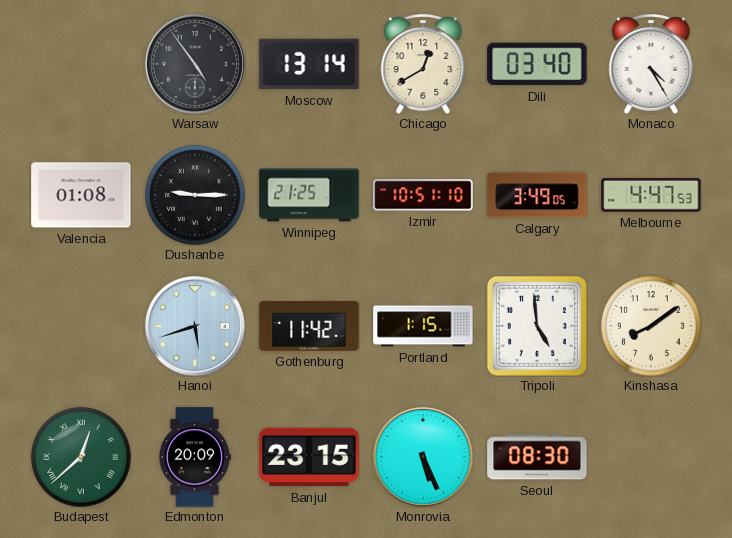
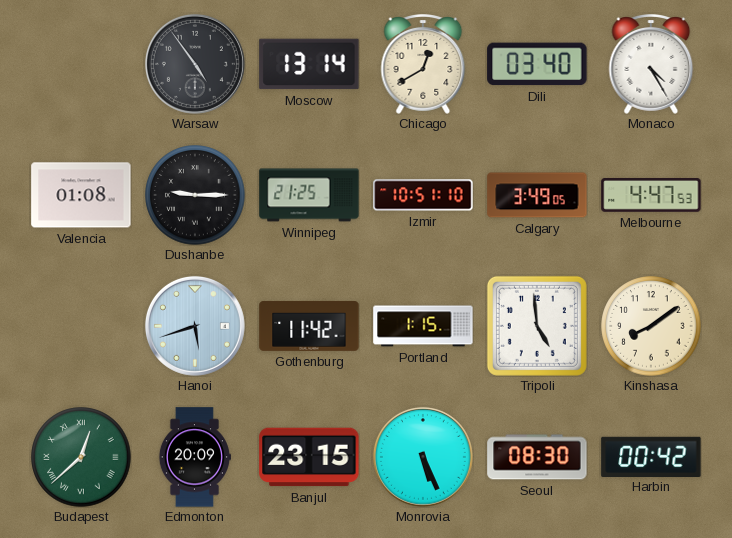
Harbin: none -> 00:42
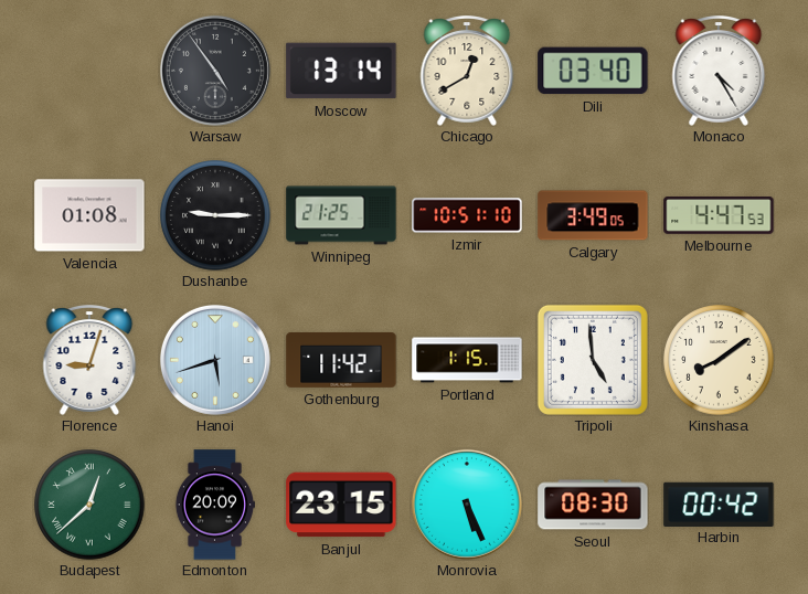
Florence: none -> 9:03
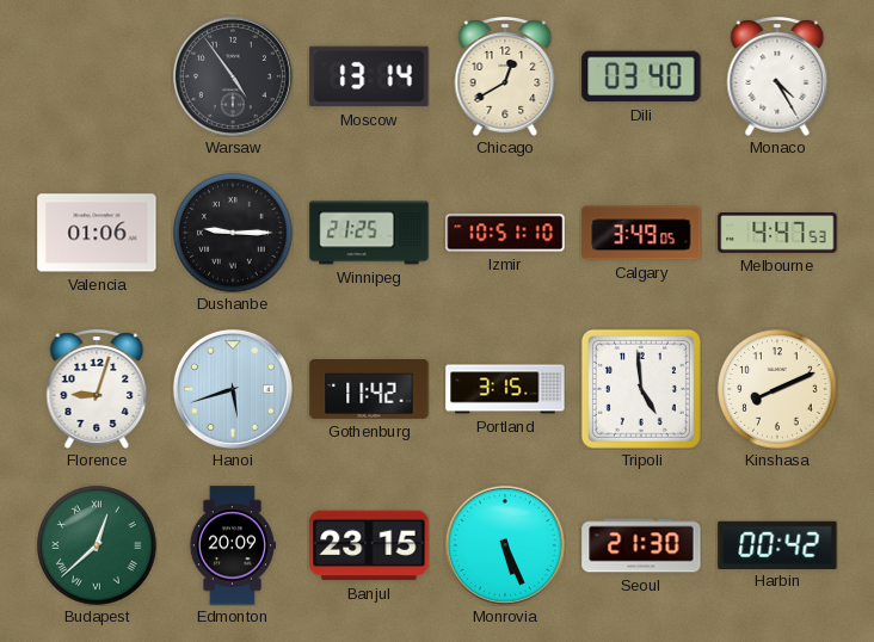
Valencia: 01:08 -> 01:06
Portland: 1:15 -> 3:15
Kinshasa: 8:09 -> 8:11
Seoul: 08:30 -> 21:30
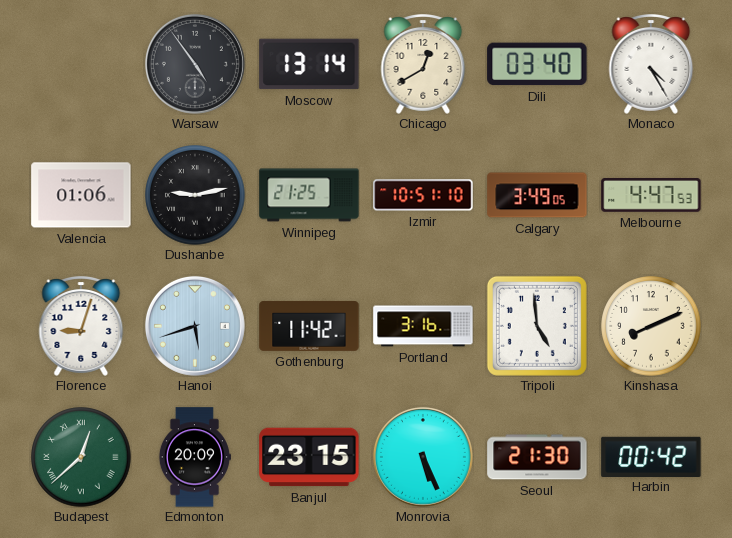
Dushanbe: 9:15 -> 9:13
Portland: 3:15 -> 3:16
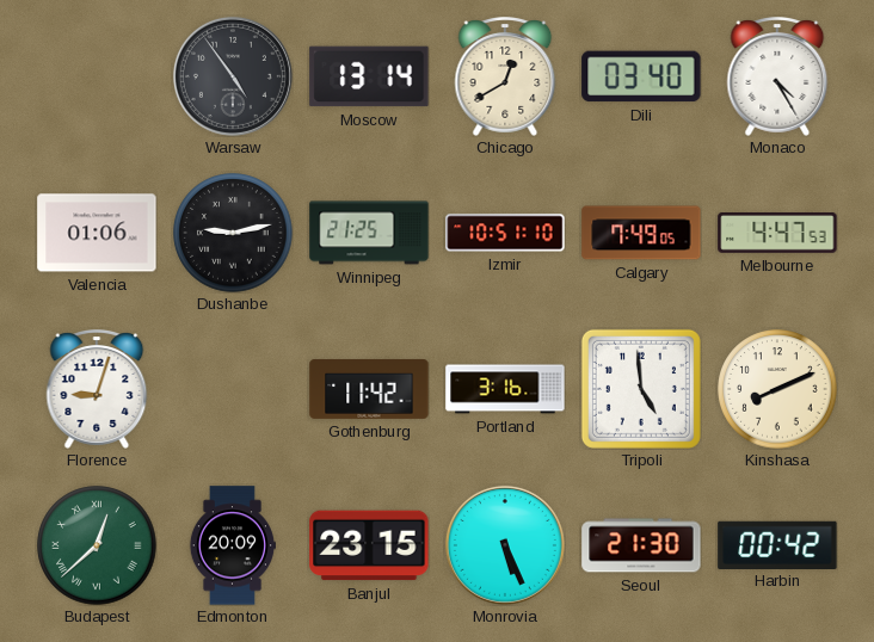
Calgary: 3:49 -> 7:49
Hanoi: 5:42 -> none
